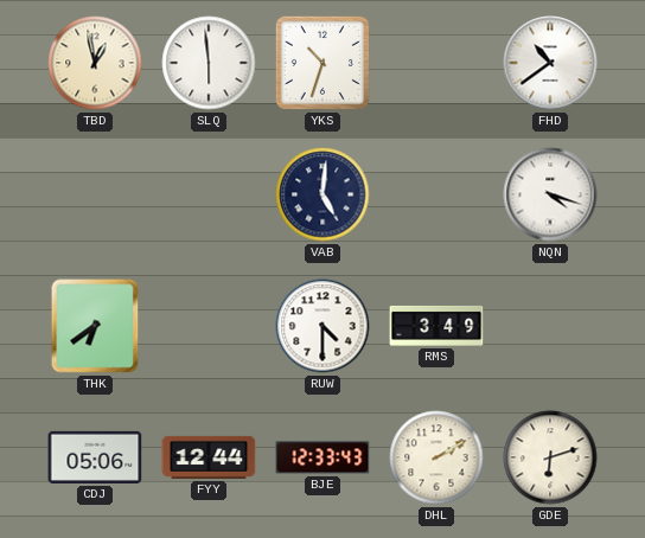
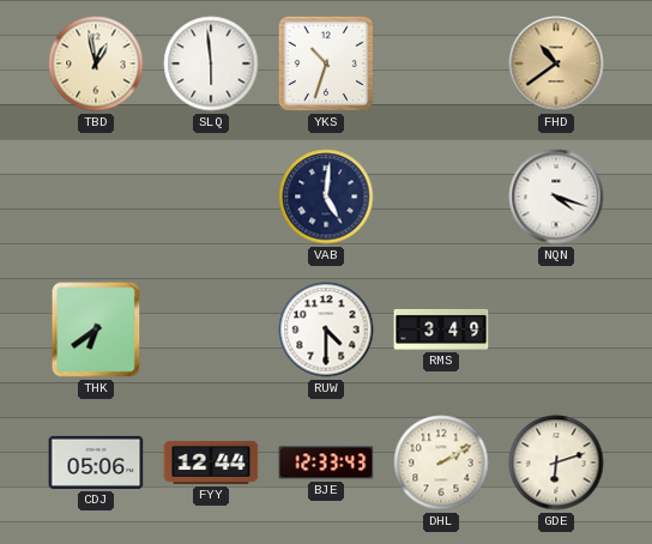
FHD dial: white -> champagne
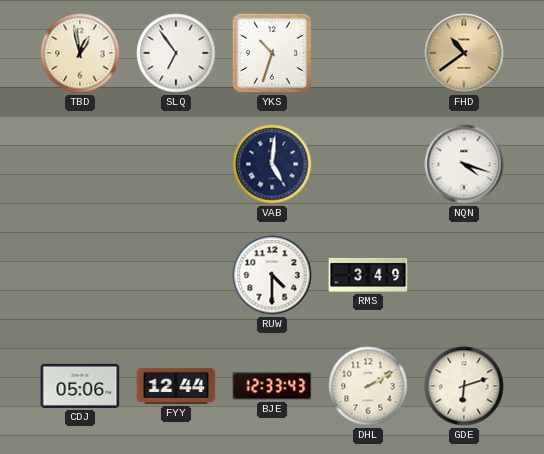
SLQ: 5:59 -> 6:54
THK: 6:39 -> none
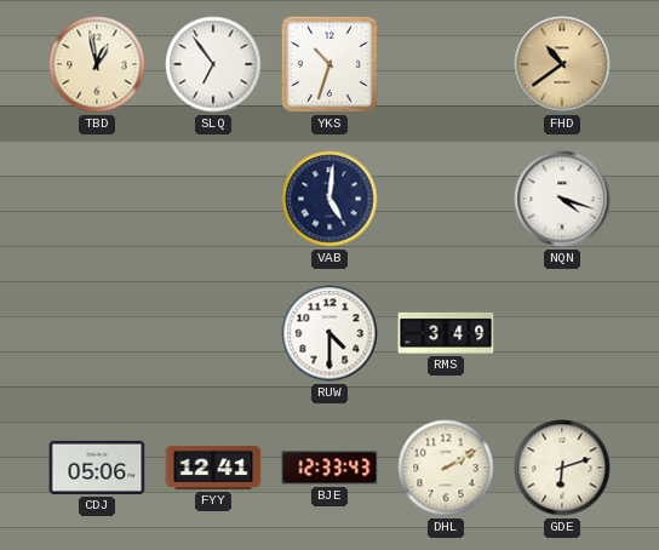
FYY: 12:44 -> 12:41
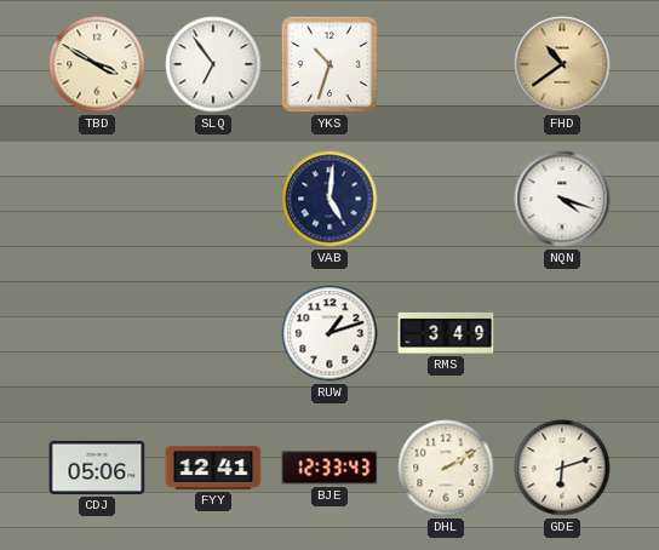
TBD: 12:58 -> 3:50
RUW: 4:30 -> 1:12
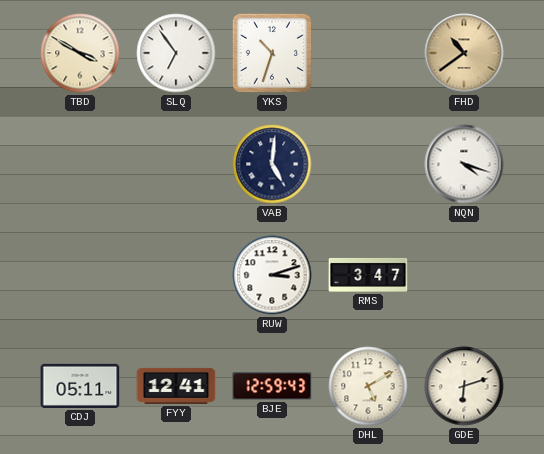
RUW: 1:12 -> 3:12
RMS: 3:49 -> 3:47
CDJ: 05:06 -> 05:11
BJE: 12:33 -> 12:59
DHL: 2:10 -> 5:10
